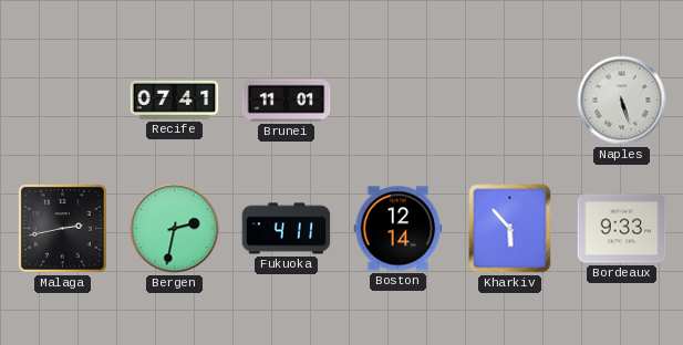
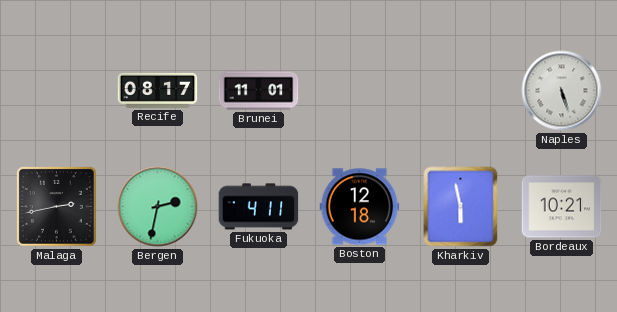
Recife: 07:41 -> 08:17
Boston: 12:14 -> 12:18
Kharkiv: 5:53 -> 5:58
Bordeaux: 9:33 -> 10:21
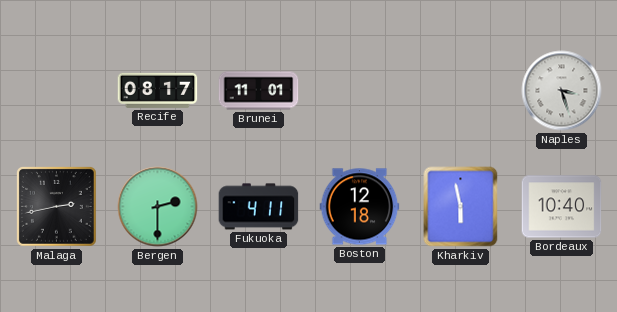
Naples: 5:27 -> 3:27
Bergen: 2:32 -> 2:30
Bordeaux: 10:21 -> 10:40
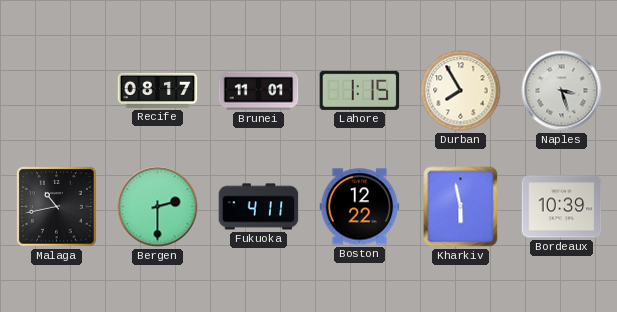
Lahore: none -> 1:15
Durban: none -> 7:55
Malaga: 2:43 -> 10:43
Boston: 12:18 -> 12:22
Bordeaux: 10:40 -> 10:39
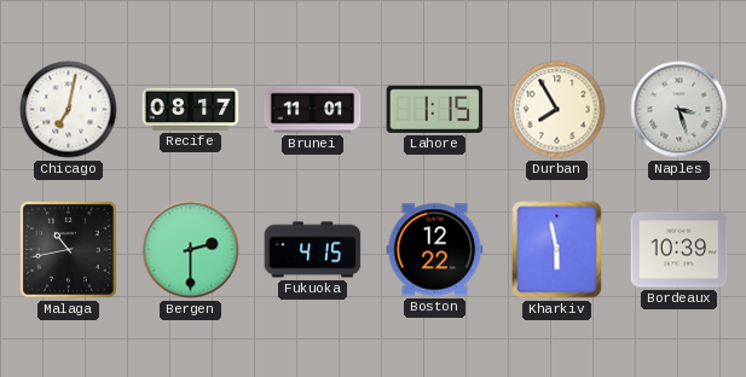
Chicago: none -> 7:02
Fukuoka: 4:11 -> 4:15
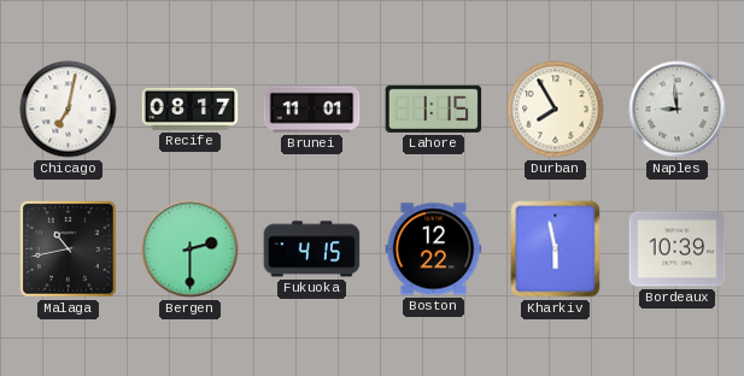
Naples: 3:27 -> 8:59
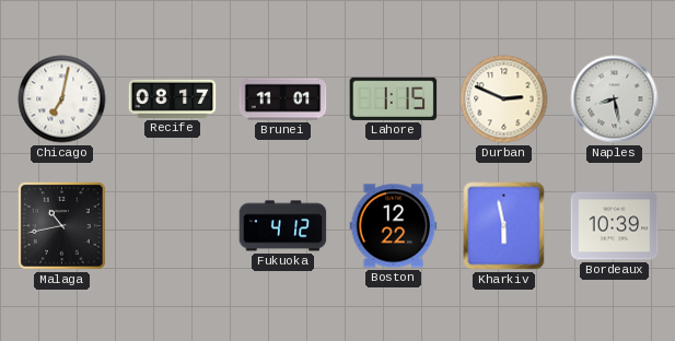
Durban: 7:55 -> 2:49
Naples: 8:59 -> 8:28
Bergen: 2:30 -> none
Fukuoka: 4:15 -> 4:12
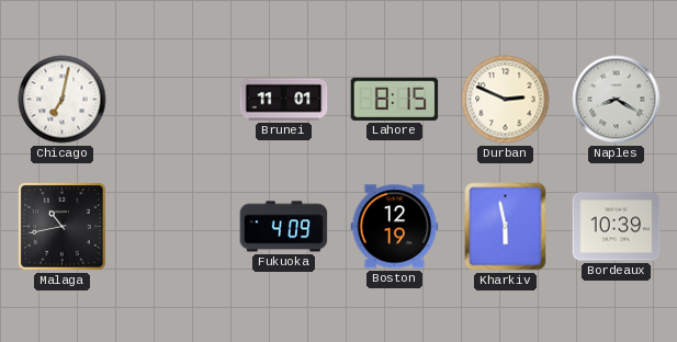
Recife: 08:17 -> none
Lahore: 1:15 -> 8:15
Naples: 8:28 -> 8:20
Fukuoka: 4:12 -> 4:09
Boston: 12:22 -> 12:19
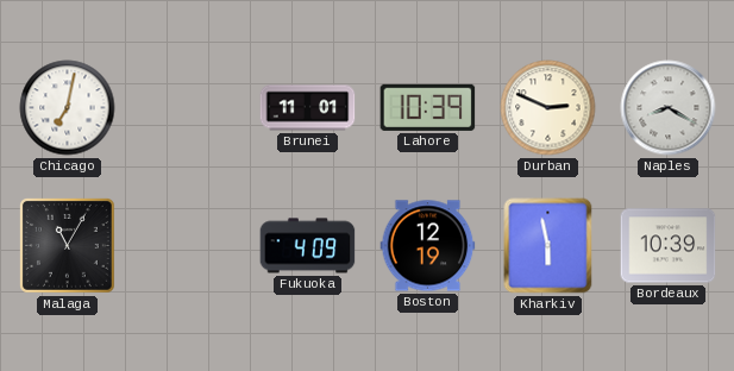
Lahore: 8:15 -> 10:39
Malaga: 10:43 -> 11:05
